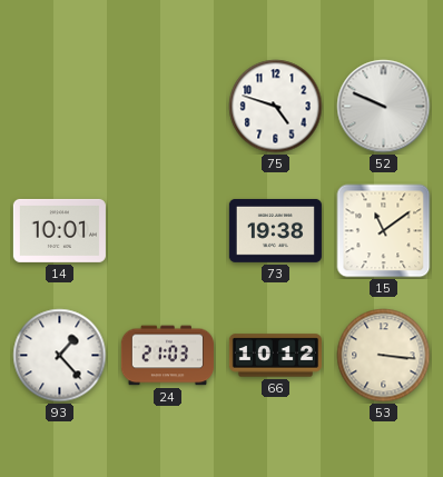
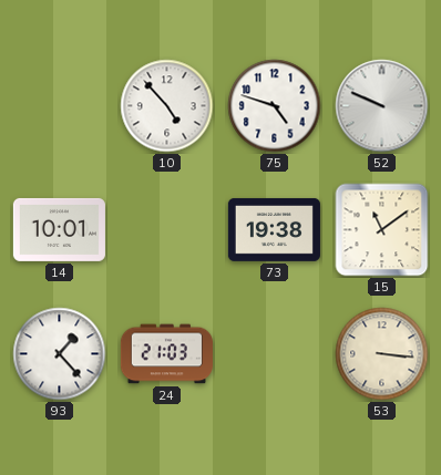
10: none -> 4:53
66: 10:12 -> none
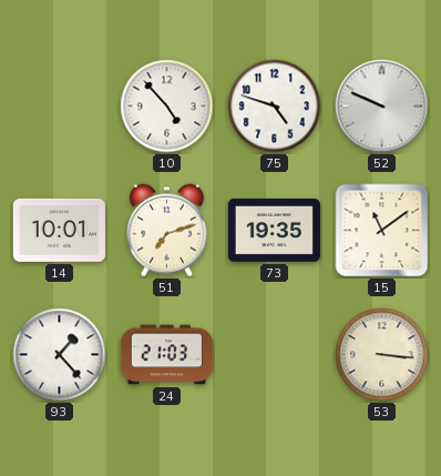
51: none -> 7:12
73: 19:38 -> 19:35
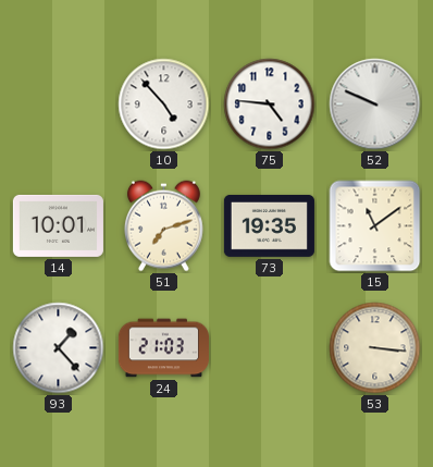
75: 4:48 -> 4:46
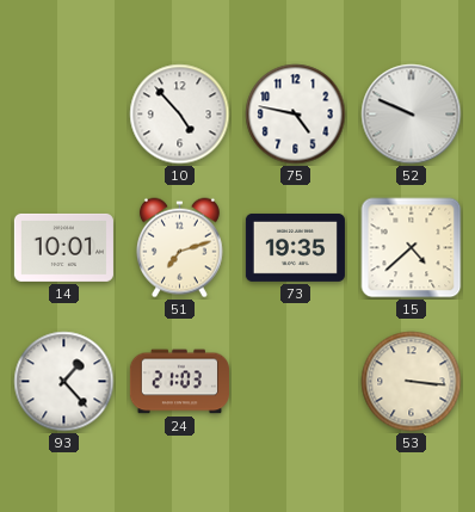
75: 4:46 -> 4:47
15: 11:09 -> 4:38
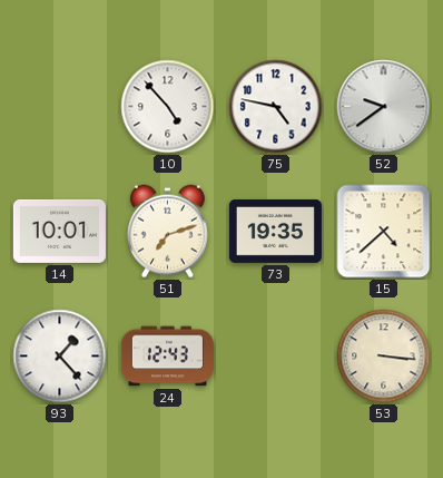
52: 9:49 -> 9:39
24: 21:03 -> 12:43
